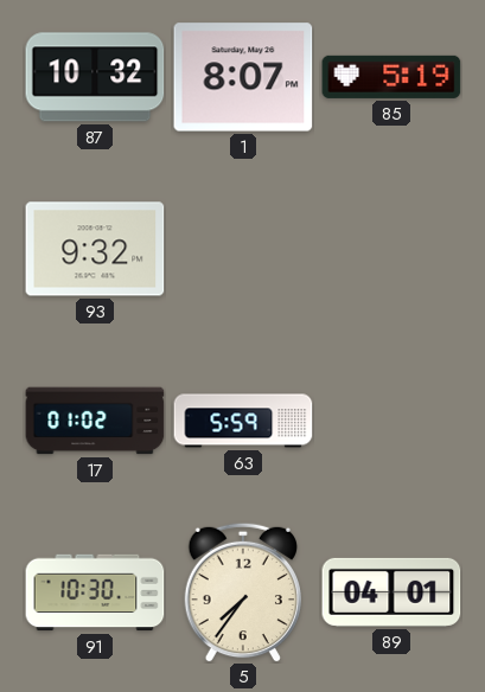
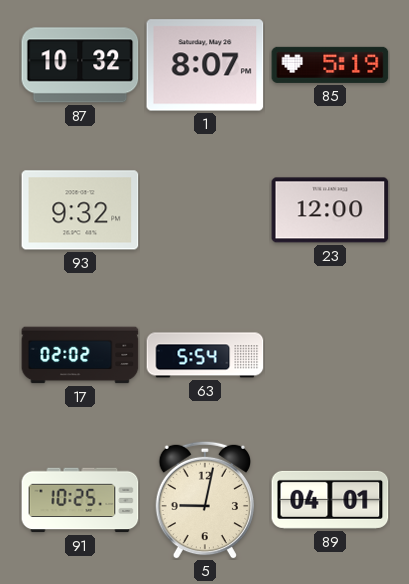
23: none -> 12:00
17: 01:02 -> 02:02
63: 5:59 -> 5:54
91: 10:30 -> 10:25
5: 7:36 -> 9:02
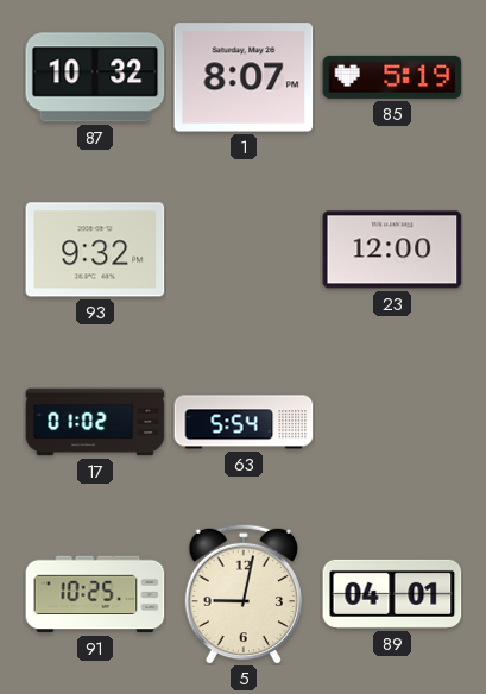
17: 02:02 -> 01:02
